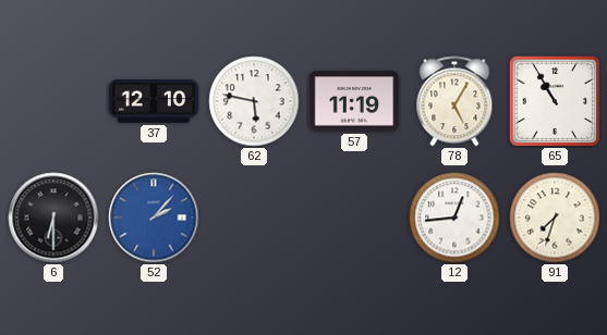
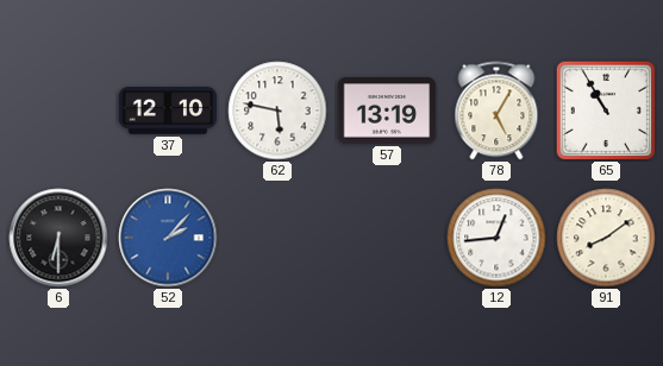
57: 11:19 -> 13:19
91: 7:33 -> 8:09
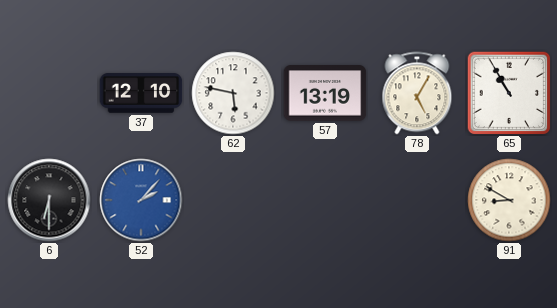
12: 12:44 -> none
91: 8:09 -> 8:50
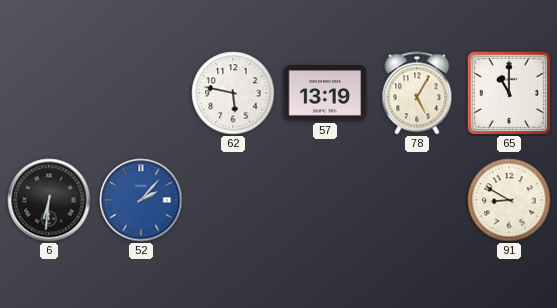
37: 12:10 -> none
65: 10:55 -> 11:00
6: 6:30 -> 6:31
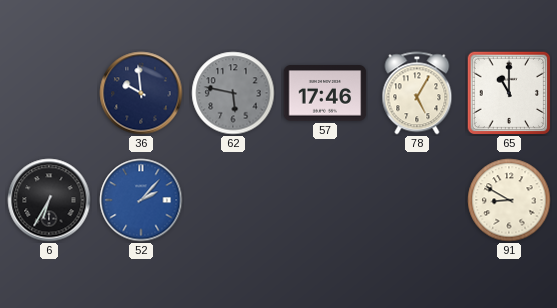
36: none -> 9:59
62 dial: white -> grey
57: 13:19 -> 17:46
6: 6:31 -> 6:35
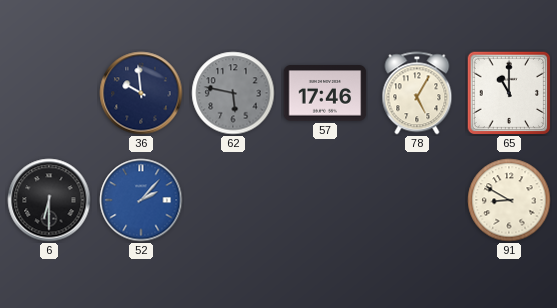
6: 6:35 -> 6:30
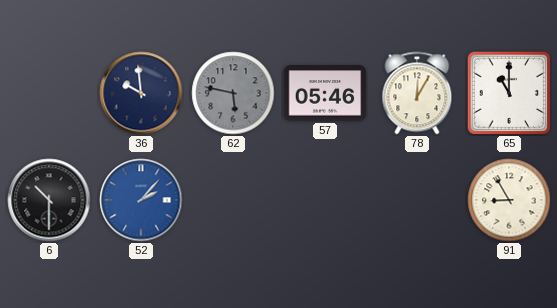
57: 17:46 -> 05:46
78: 5:05 -> 12:05
6: 6:30 -> 10:30
91: 8:50 -> 8:55
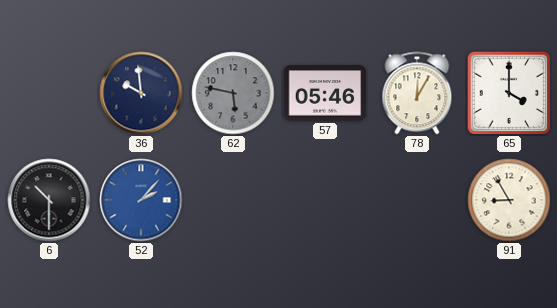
65: 11:00 -> 4:00
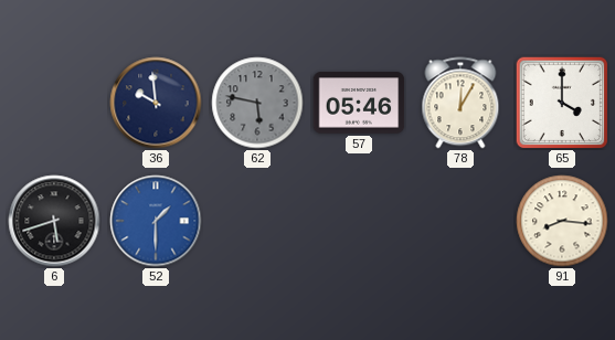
6: 10:30 -> 5:42
52: 2:07 -> 1:30
91: 8:55 -> 8:16
